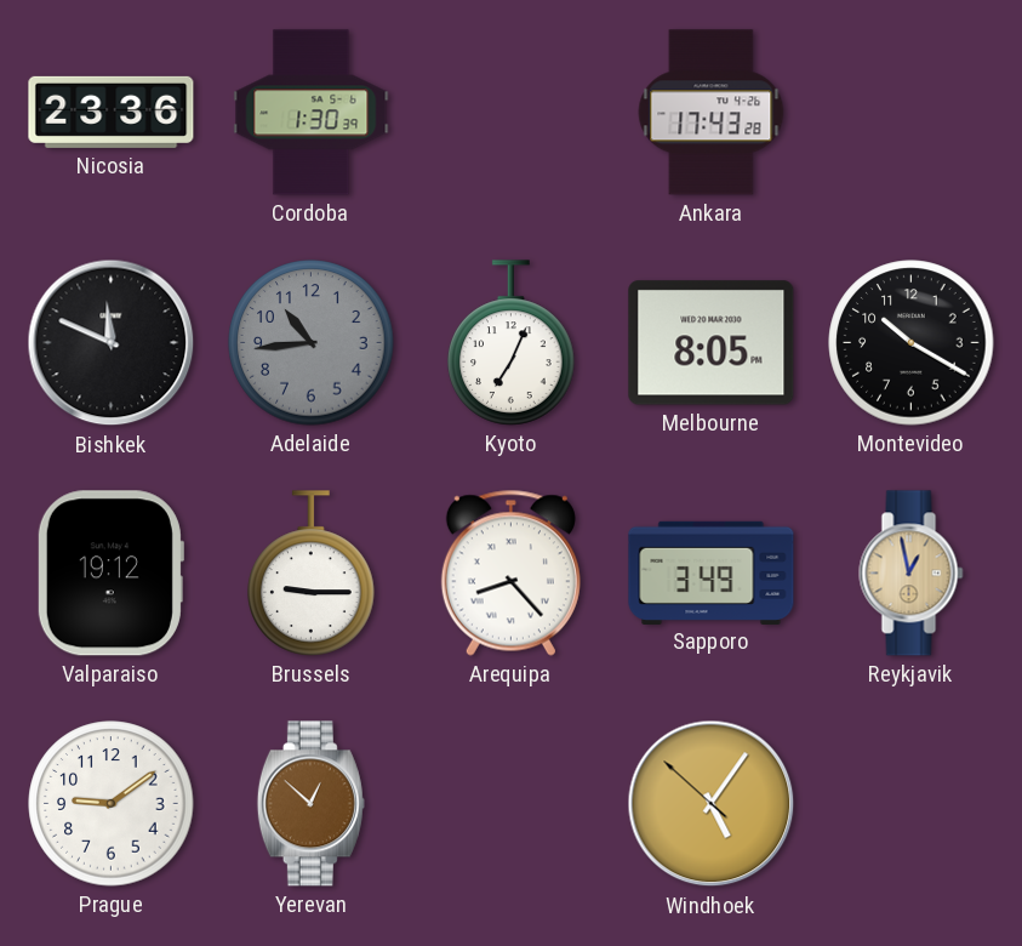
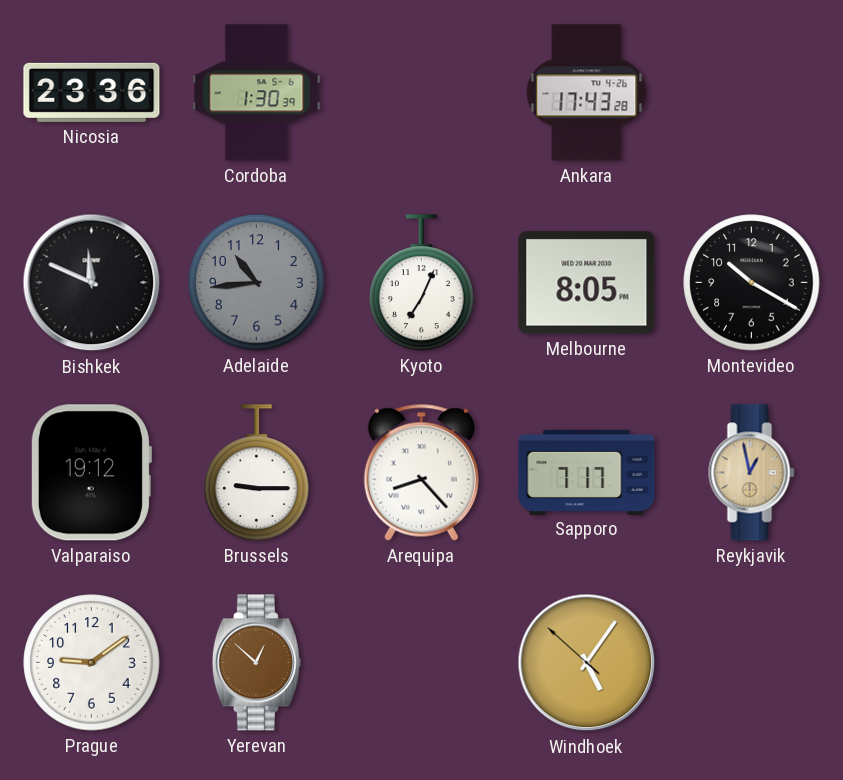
Sapporo: 3:49 -> 7:17
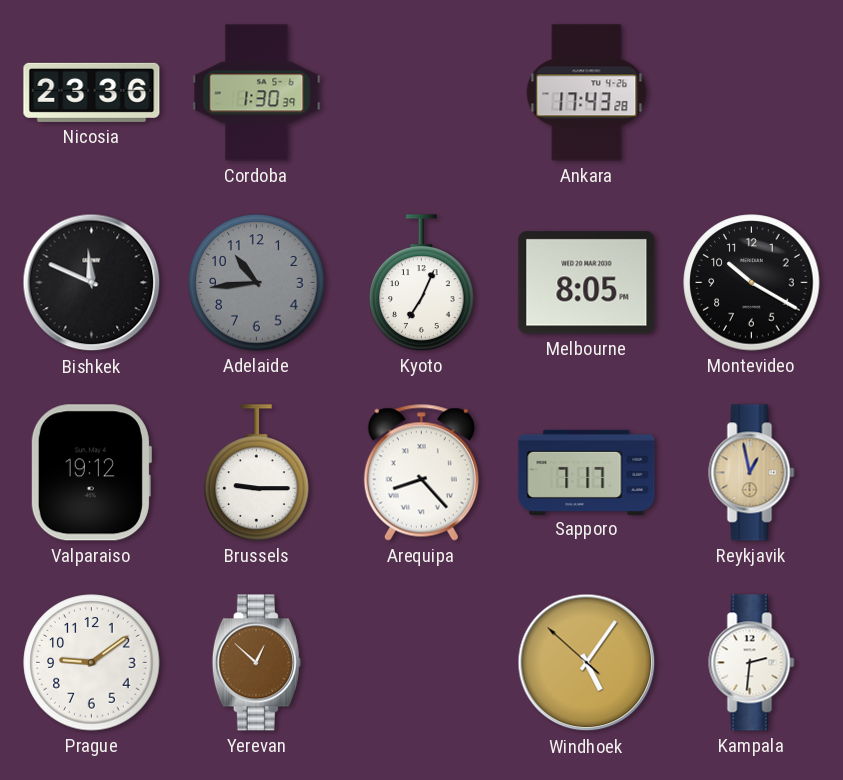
Kampala: none -> 2:31
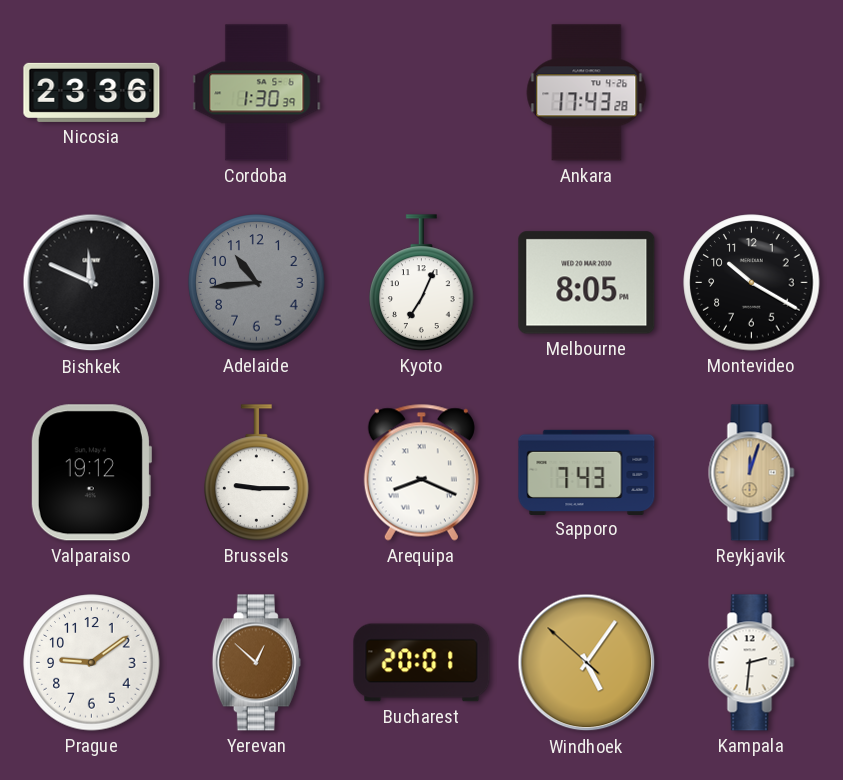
Arequipa: 8:23 -> 8:19
Sapporo: 7:17 -> 7:43
Reykjavik: 12:58 -> 12:03
Bucharest: none -> 20:01
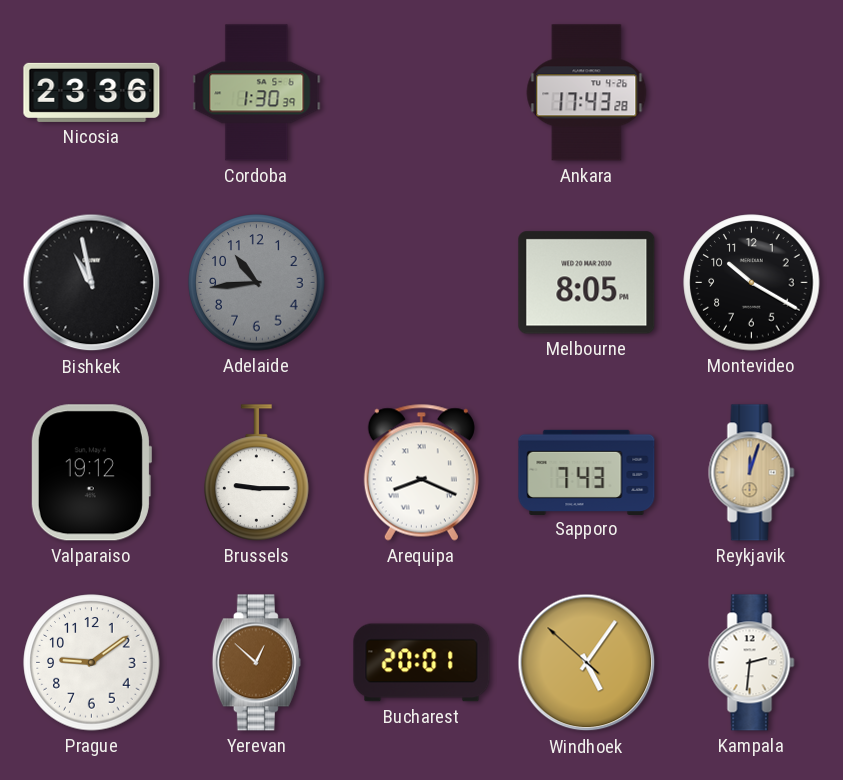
Bishkek: 11:49 -> 10:58
Kyoto: 7:04 -> none
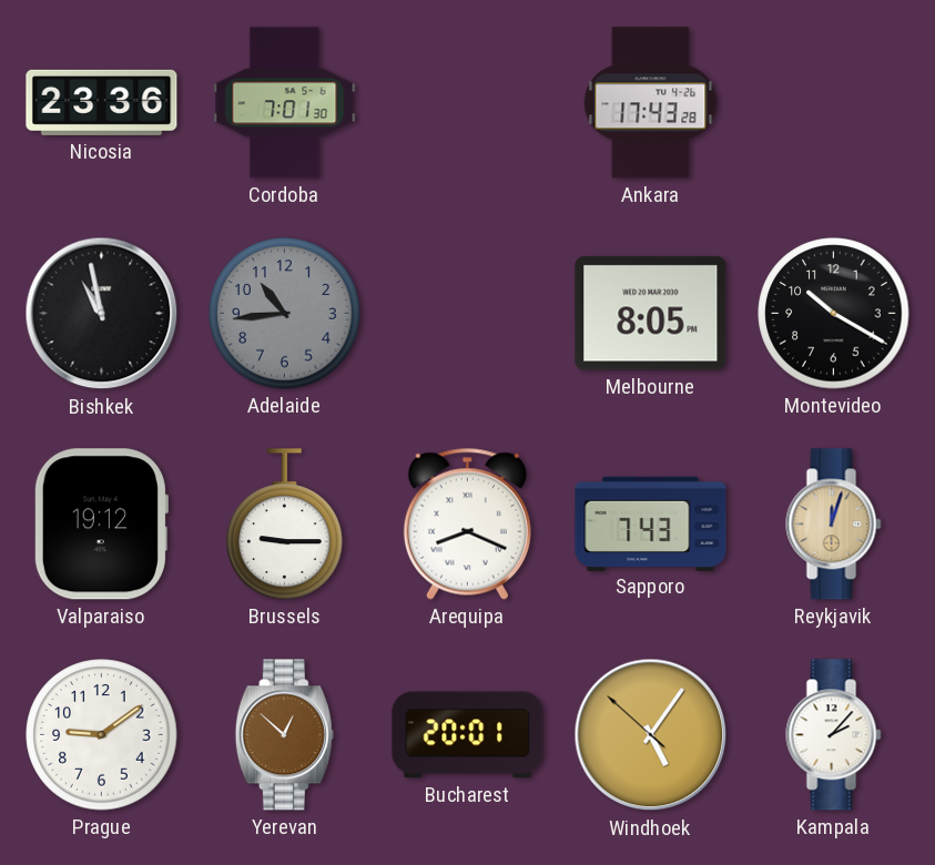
Cordoba: 1:30 -> 7:01
Kampala: 2:31 -> 2:07
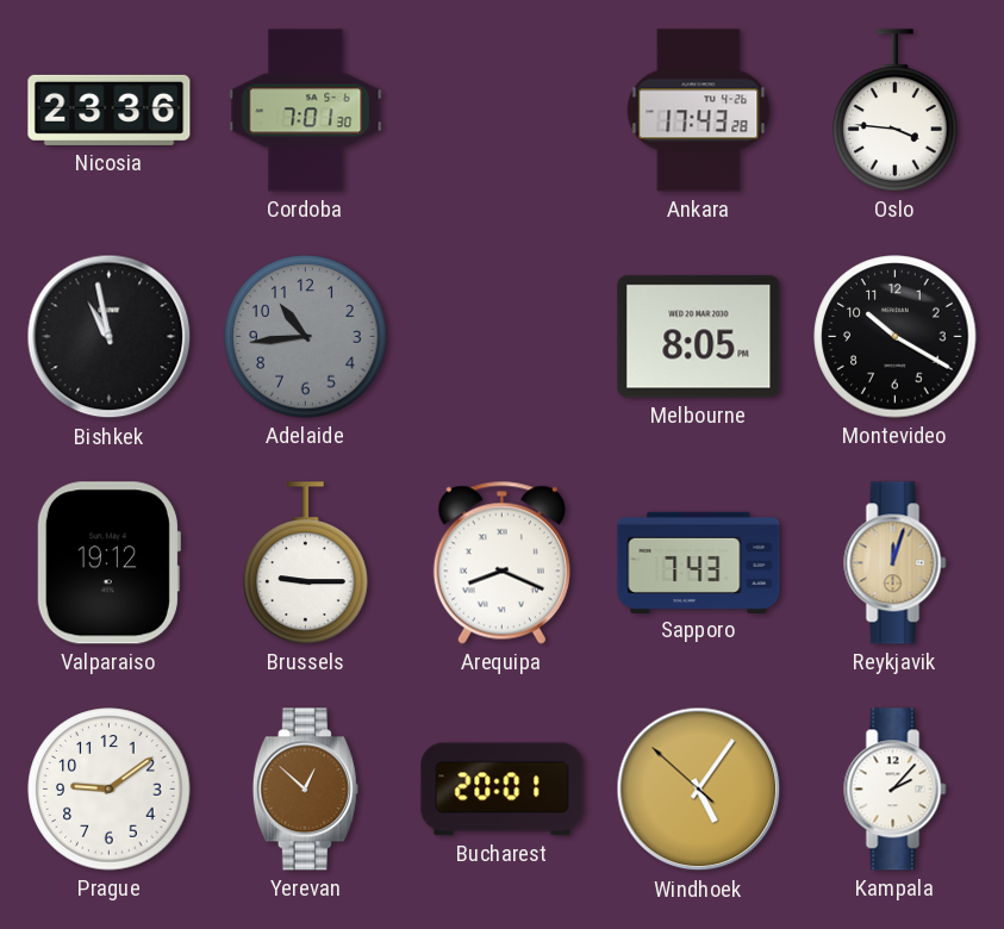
Oslo: none -> 3:46
